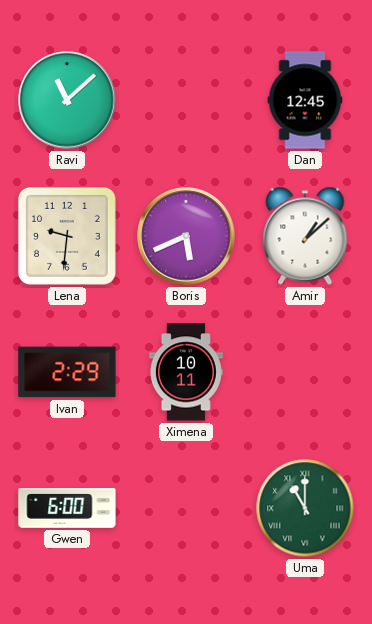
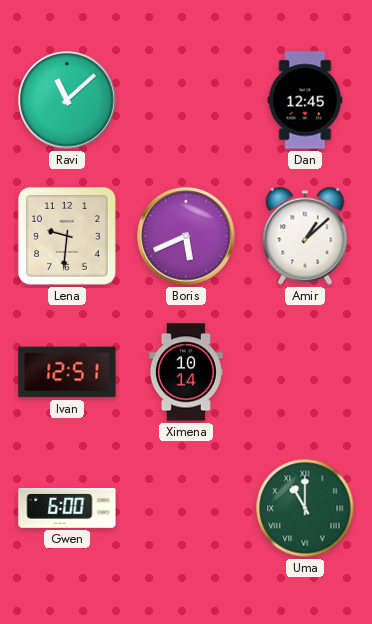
Ivan: 2:29 -> 12:51
Ximena: 10:11 -> 10:14
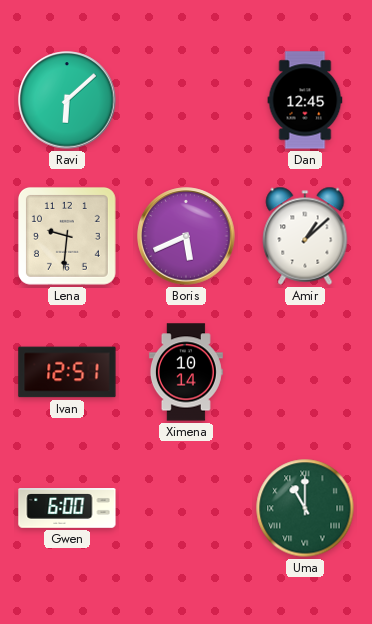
Ravi: 11:08 -> 6:08
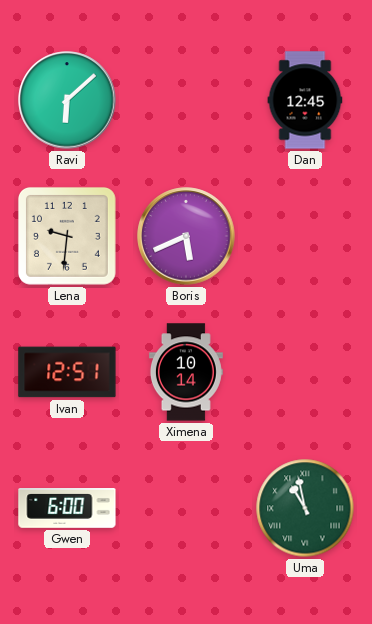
Amir: 1:08 -> none
Uma: 11:00 -> 10:58
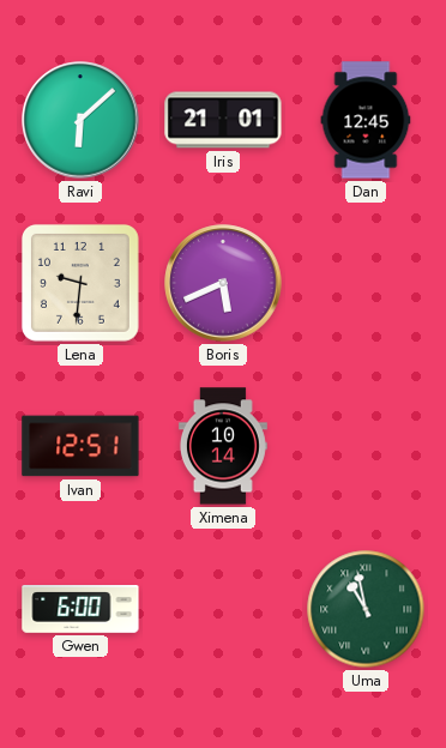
Iris: none -> 21:01
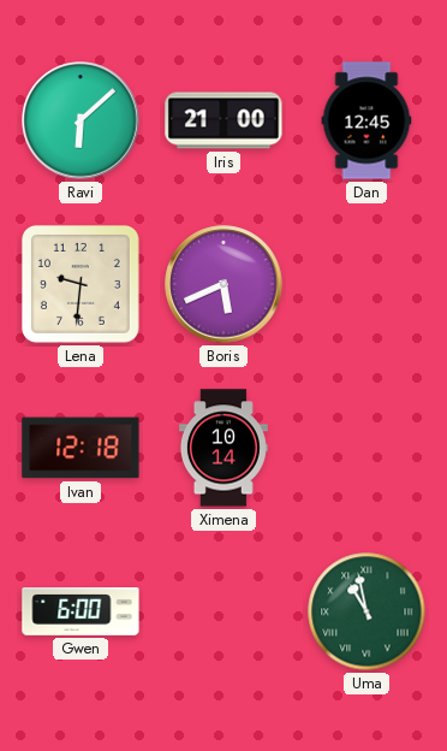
Iris: 21:01 -> 21:00
Ivan: 12:51 -> 12:18
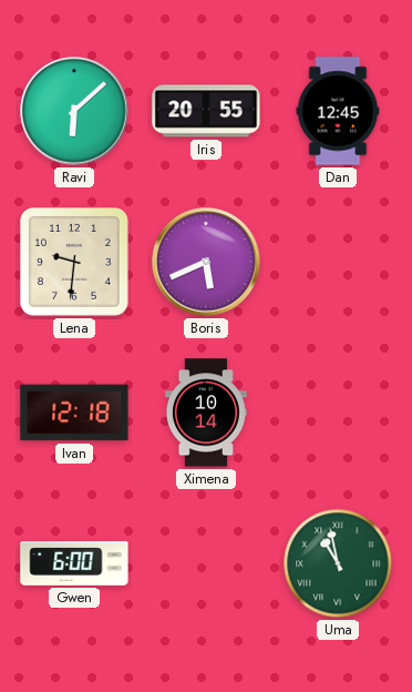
Iris: 21:00 -> 20:55
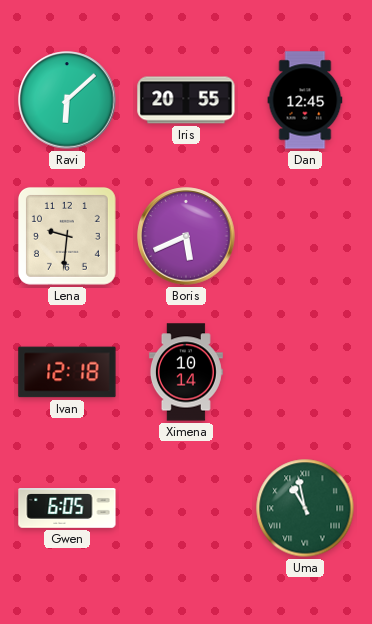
Gwen: 6:00 -> 6:05
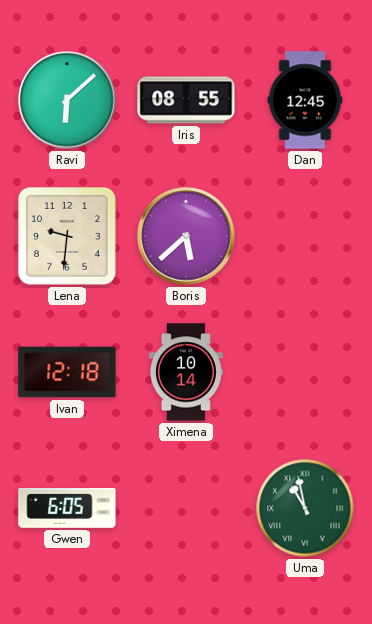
Iris: 20:55 -> 08:55
Boris: 5:41 -> 5:38
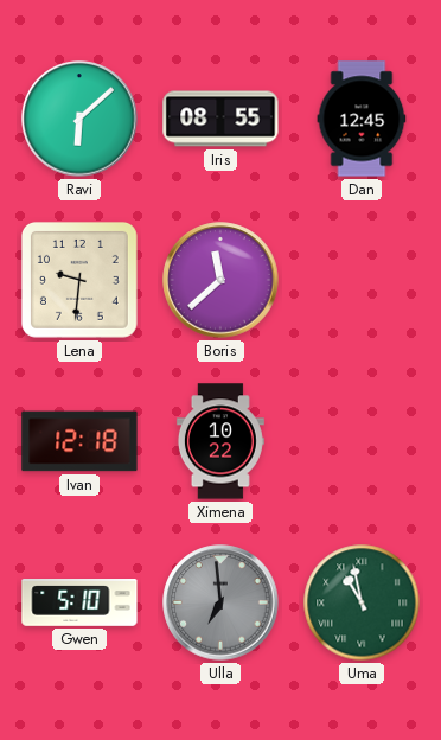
Boris: 5:38 -> 11:38
Ximena: 10:14 -> 10:22
Gwen: 6:05 -> 5:10
Ulla: none -> 6:59
